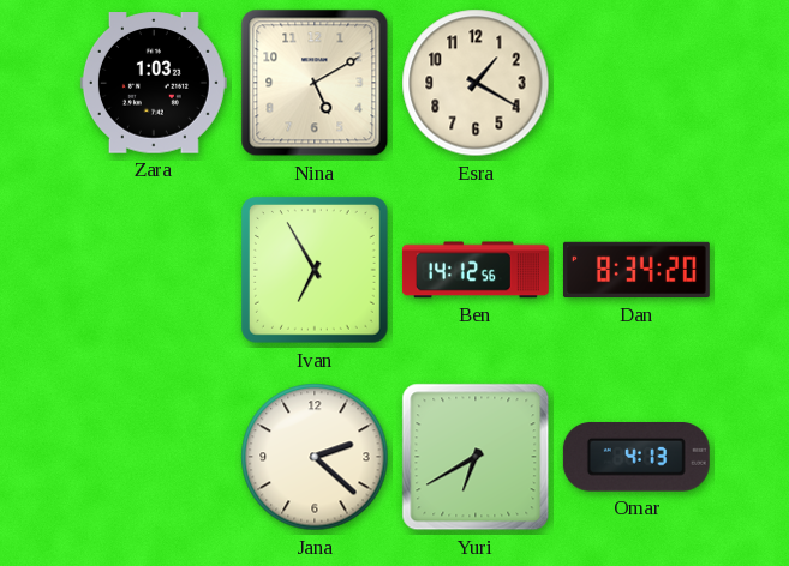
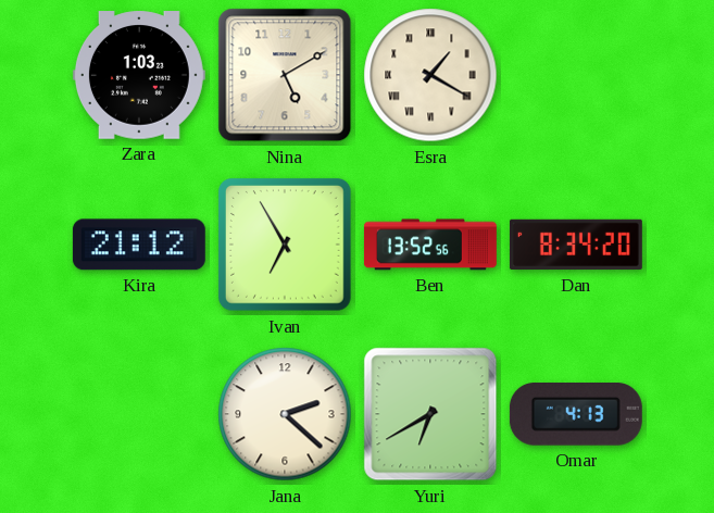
Esra numerals: Arabic -> Roman
Kira: none -> 21:12
Ben: 14:12 -> 13:52
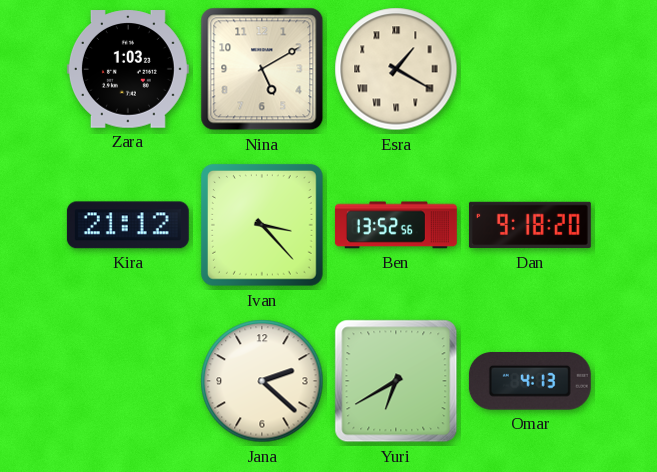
Ivan: 6:55 -> 3:23
Dan: 8:34 -> 9:18
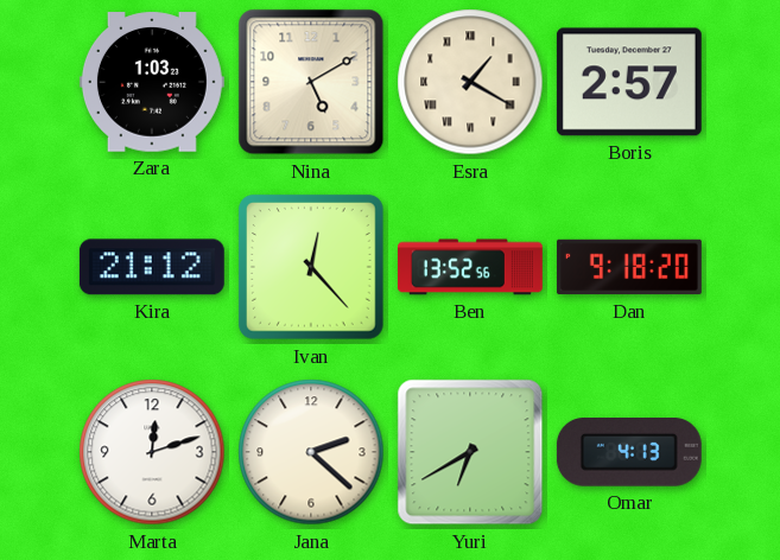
Boris: none -> 2:57
Ivan: 3:23 -> 12:23
Marta: none -> 12:12
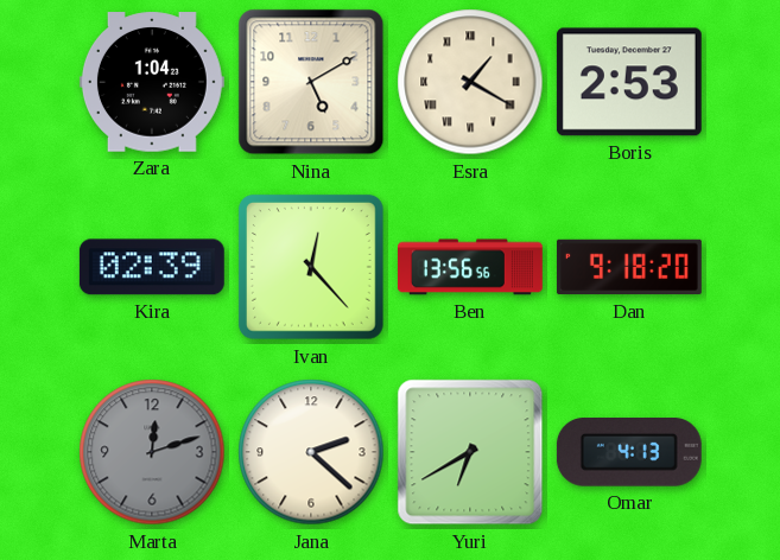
Zara: 1:03 -> 1:04
Boris: 2:57 -> 2:53
Kira: 21:12 -> 02:39
Ben: 13:52 -> 13:56
Marta dial: white -> grey
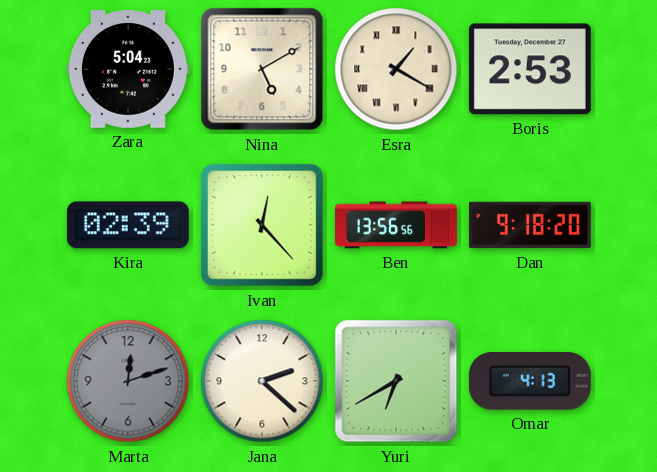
Zara: 1:04 -> 5:04
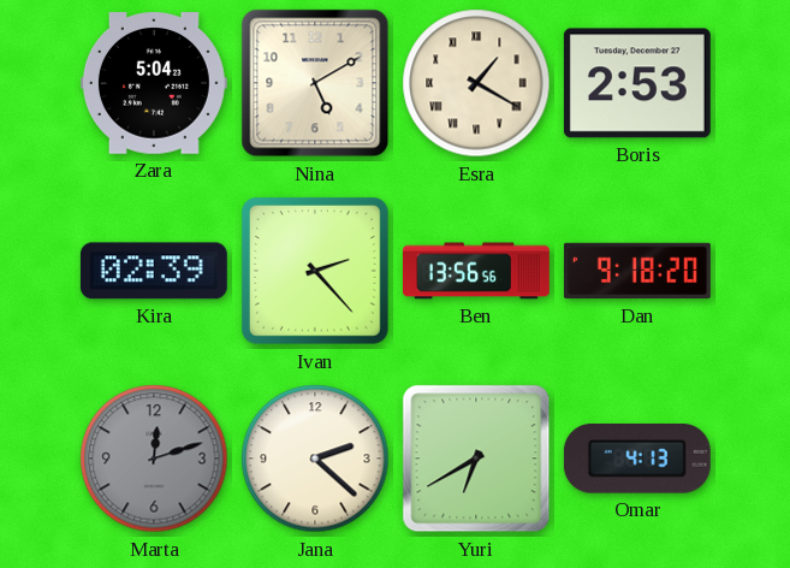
Ivan: 12:23 -> 2:23
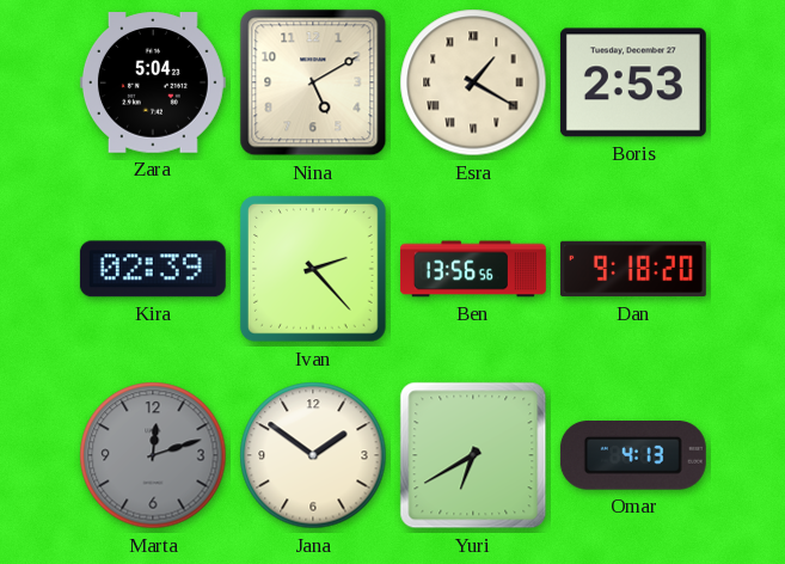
Jana: 2:22 -> 1:51
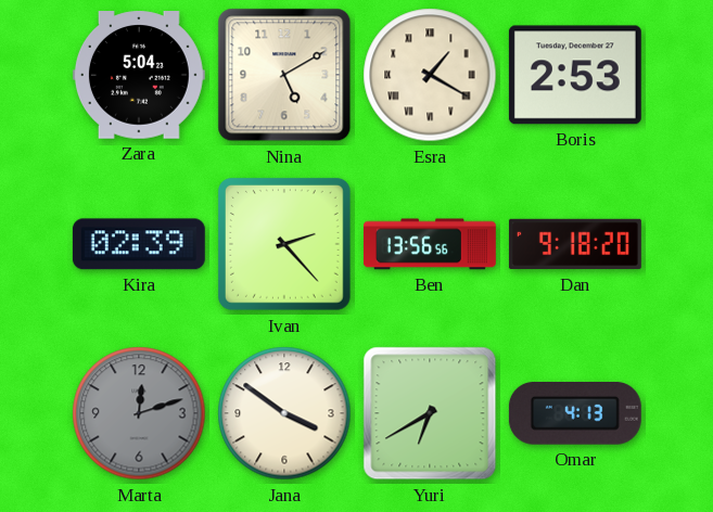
Jana: 1:51 -> 3:51
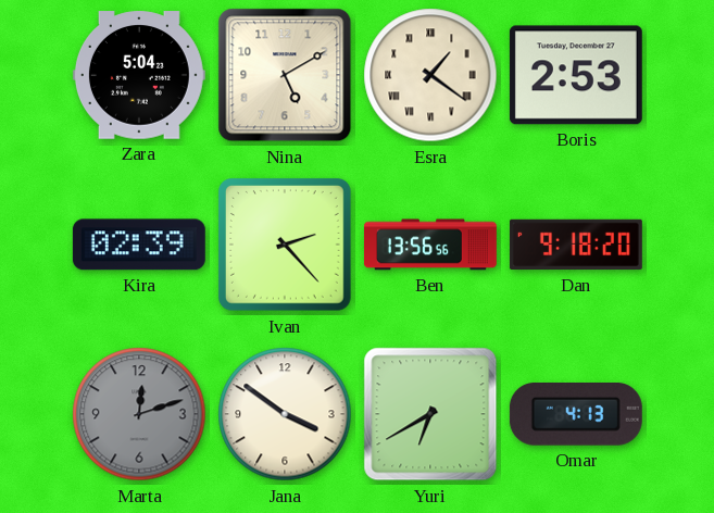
Esra: 1:20 -> 1:21
